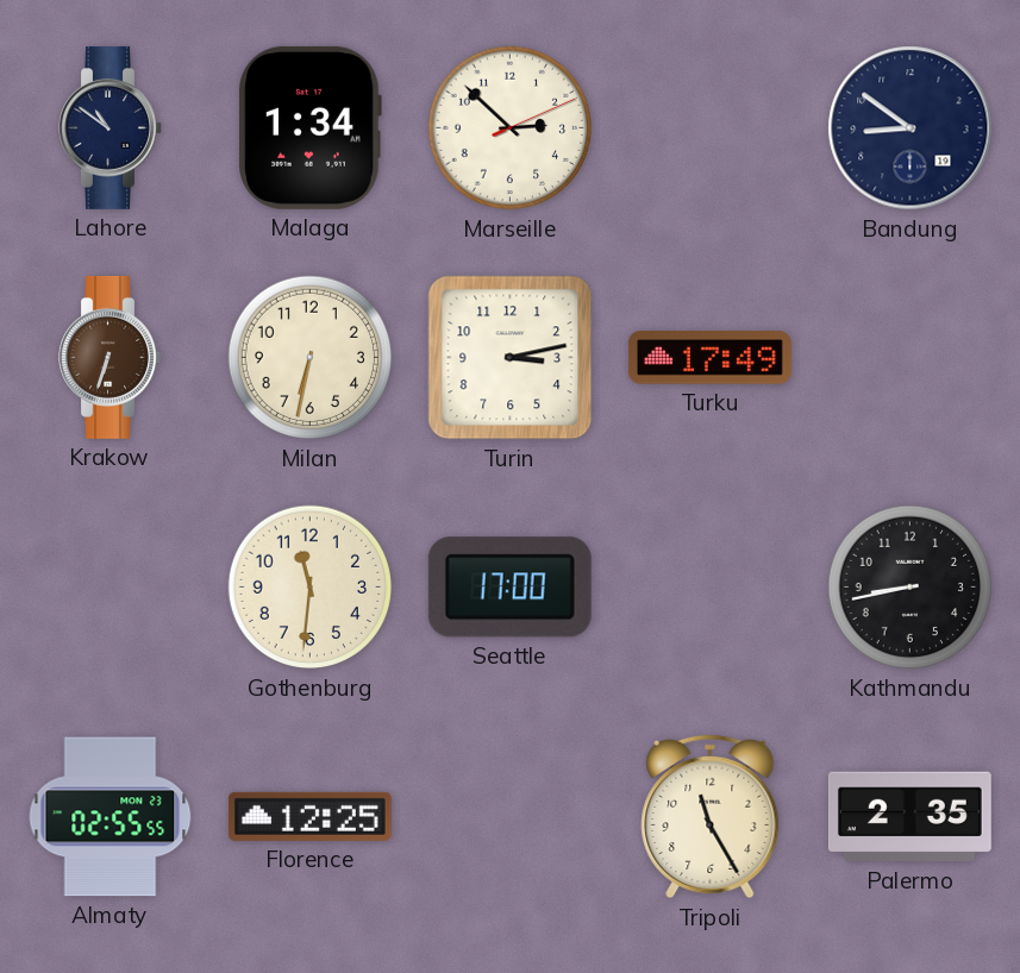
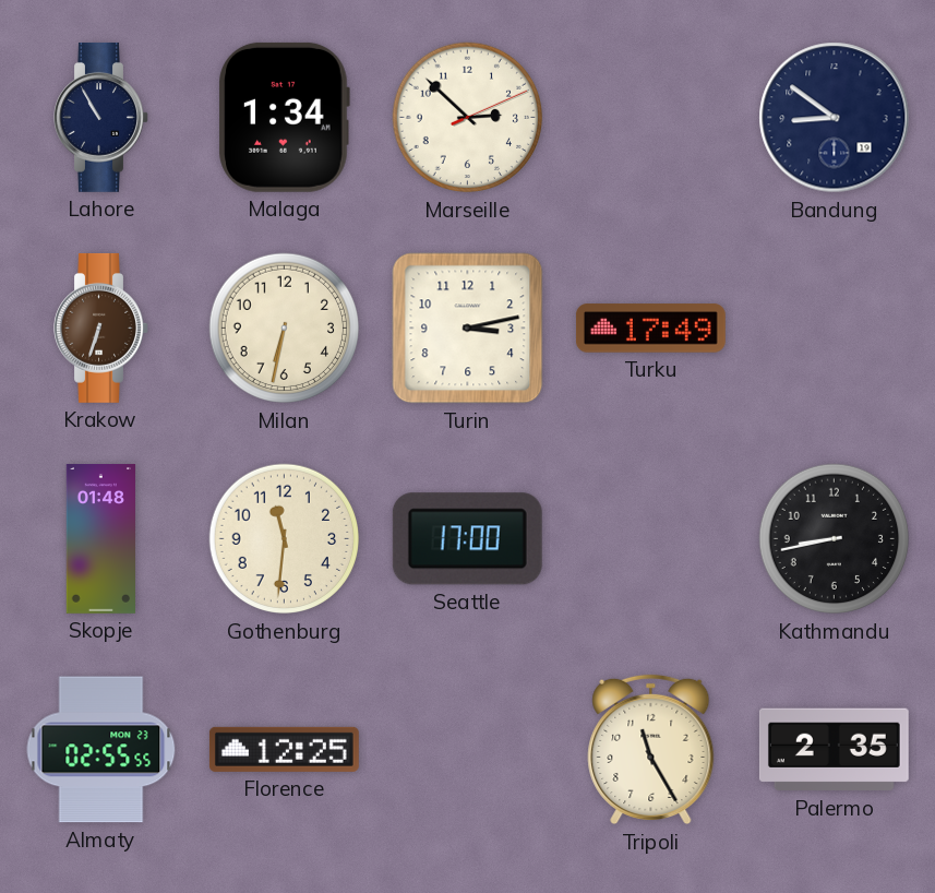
Lahore: 10:51 -> 10:55
Skopje: none -> 01:48
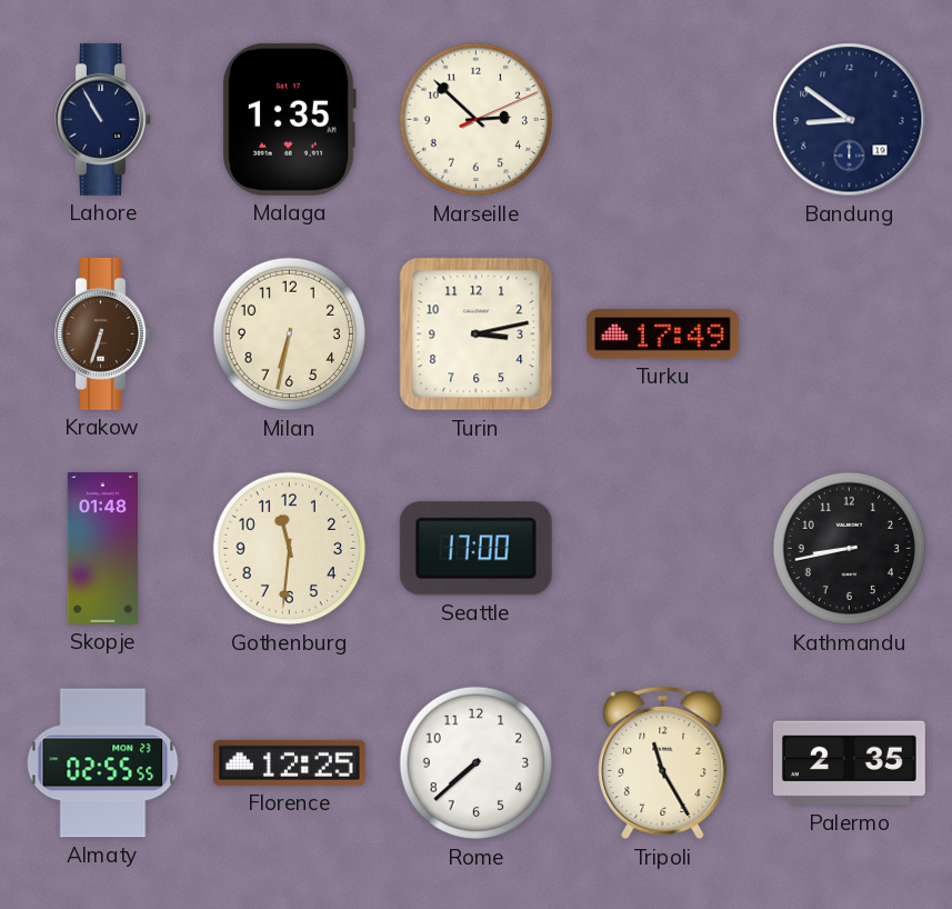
Malaga: 1:34 -> 1:35
Rome: none -> 7:38
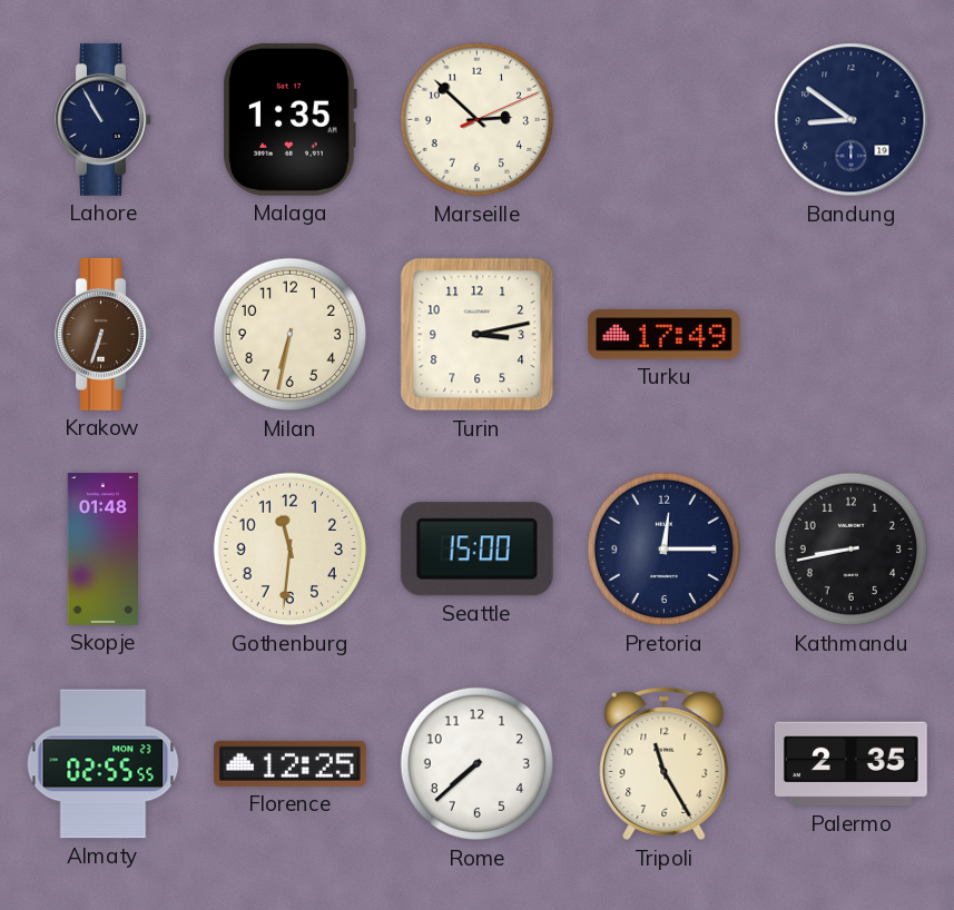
Seattle: 17:00 -> 15:00
Pretoria: none -> 12:15
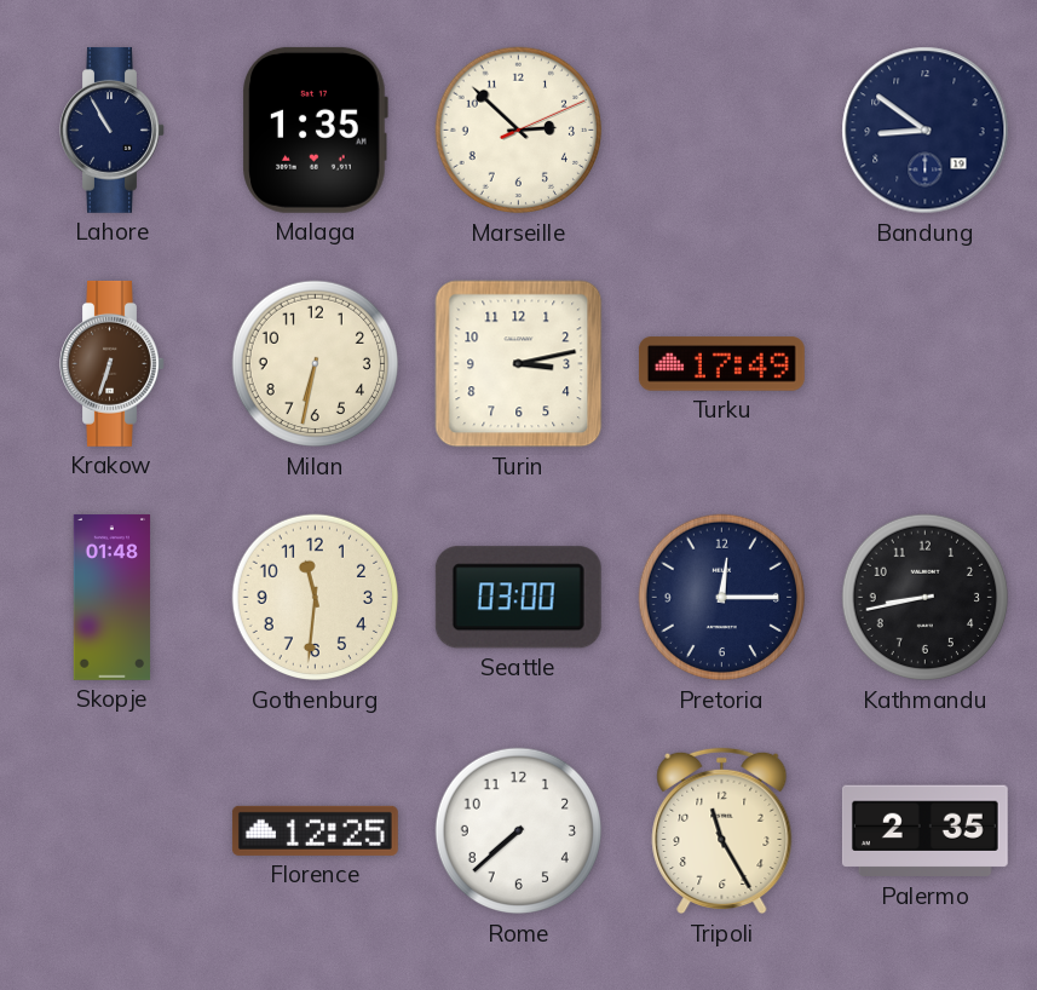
Seattle: 15:00 -> 03:00
Almaty: 02:55 -> none
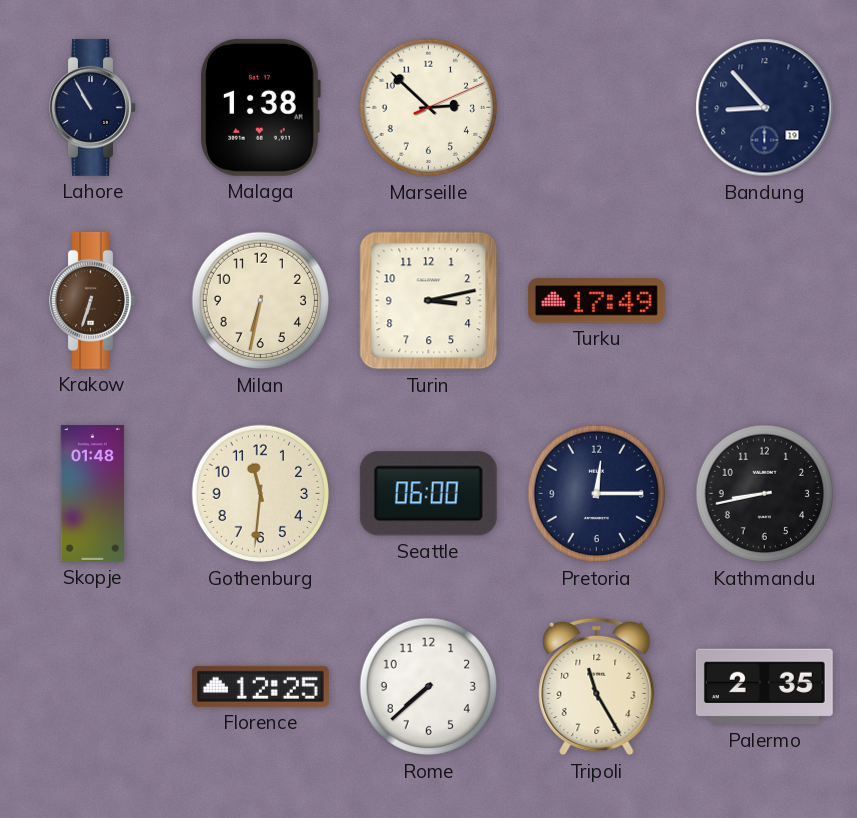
Malaga: 1:35 -> 1:38
Bandung: 8:51 -> 8:53
Seattle: 03:00 -> 06:00
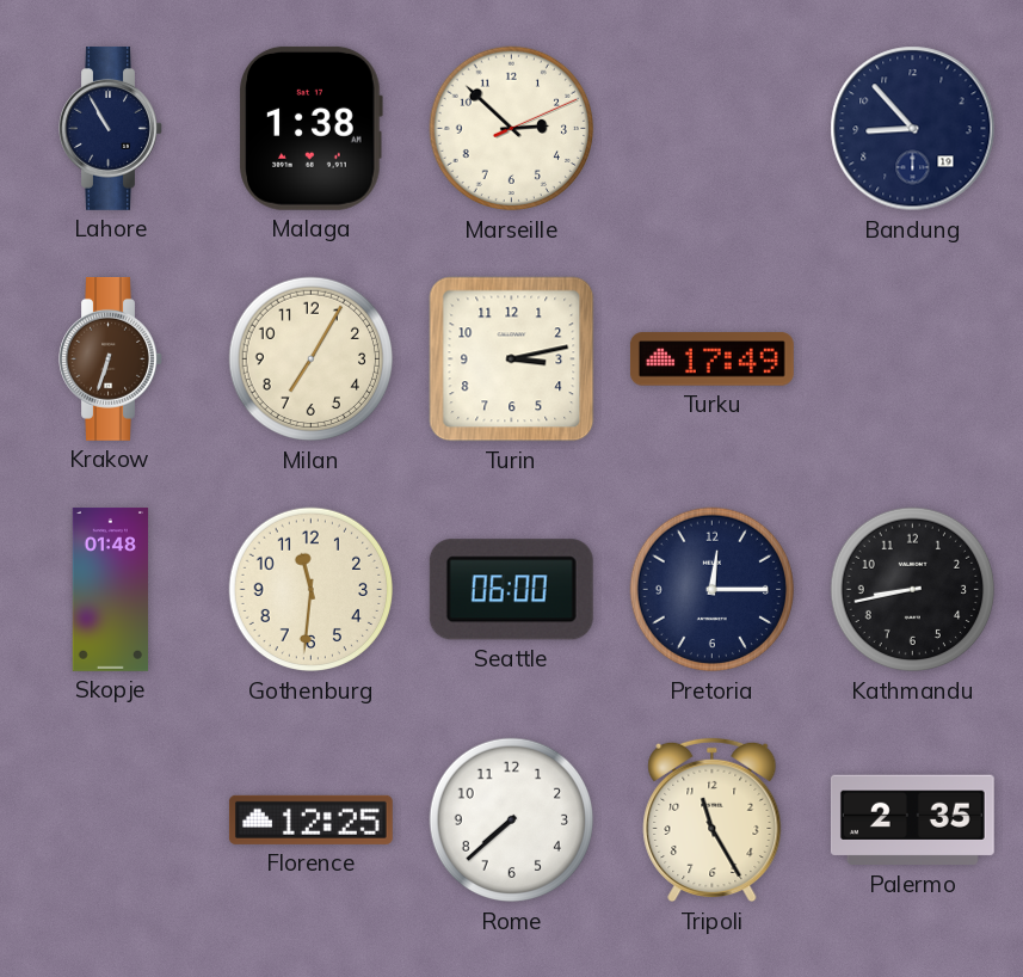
Milan: 6:32 -> 7:05
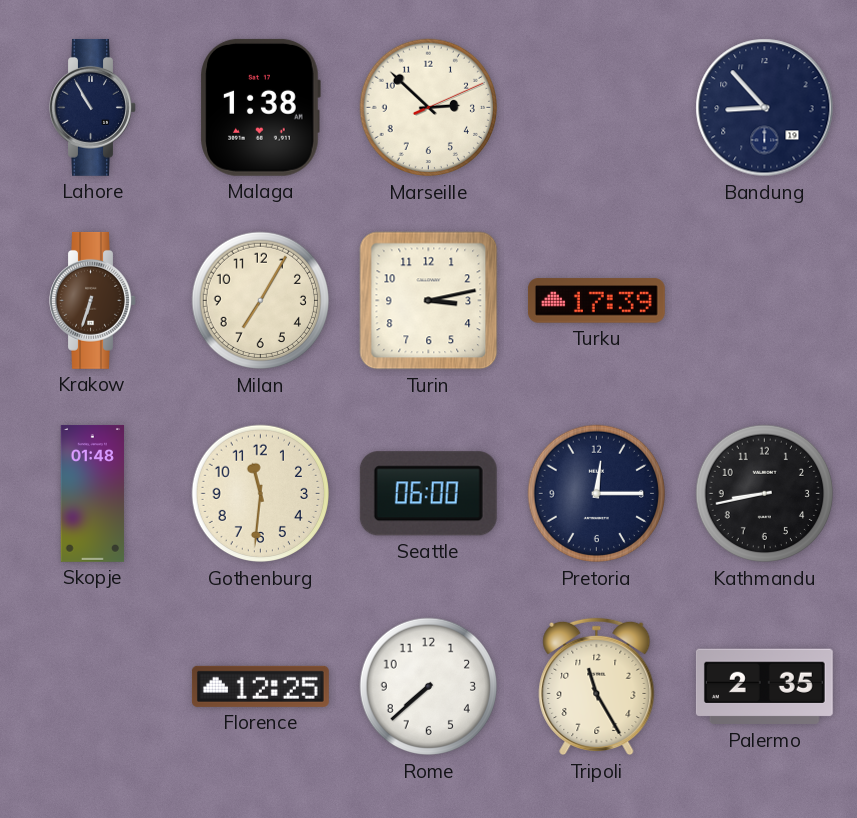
Turku: 17:49 -> 17:39
